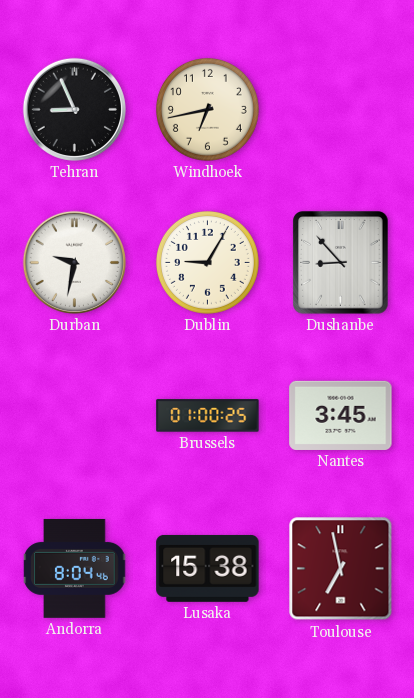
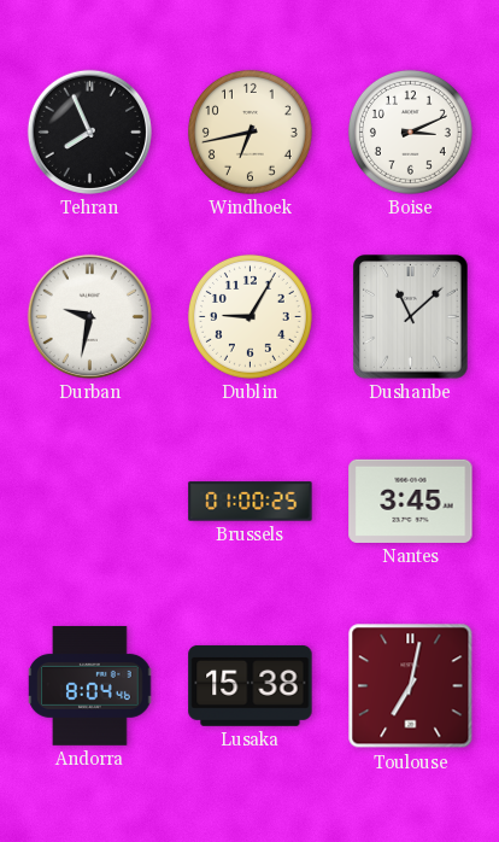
Tehran: 8:56 -> 7:56
Boise: none -> 3:11
Dushanbe: 8:53 -> 11:08
Toulouse: 6:58 -> 7:02
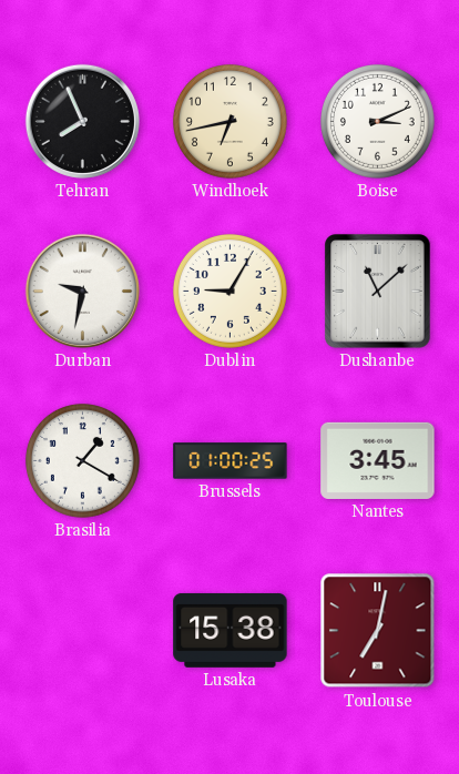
Brasilia: none -> 1:20
Andorra: 8:04 -> none
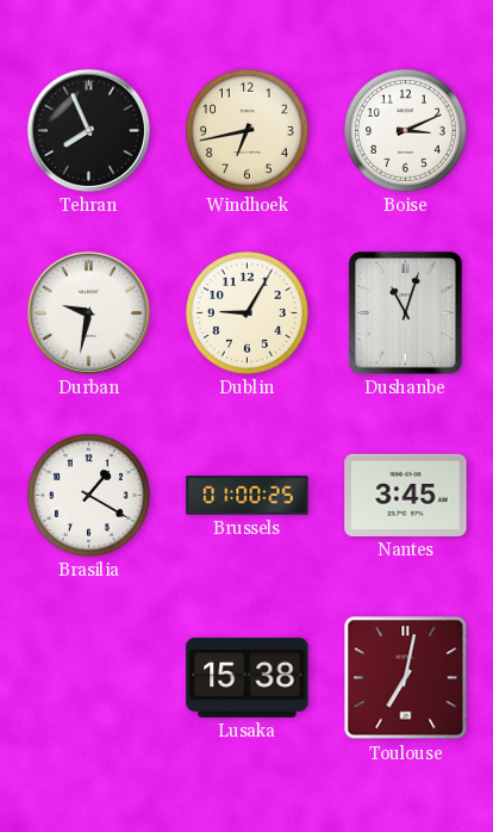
Dushanbe: 11:08 -> 11:03
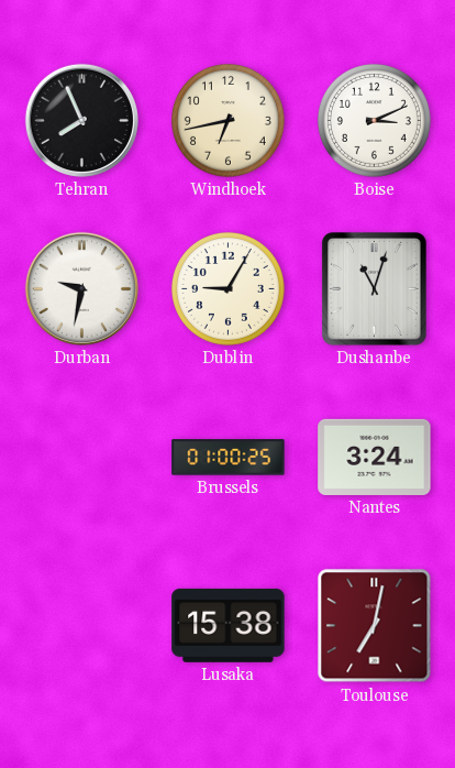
Brasilia: 1:20 -> none
Nantes: 3:45 -> 3:24
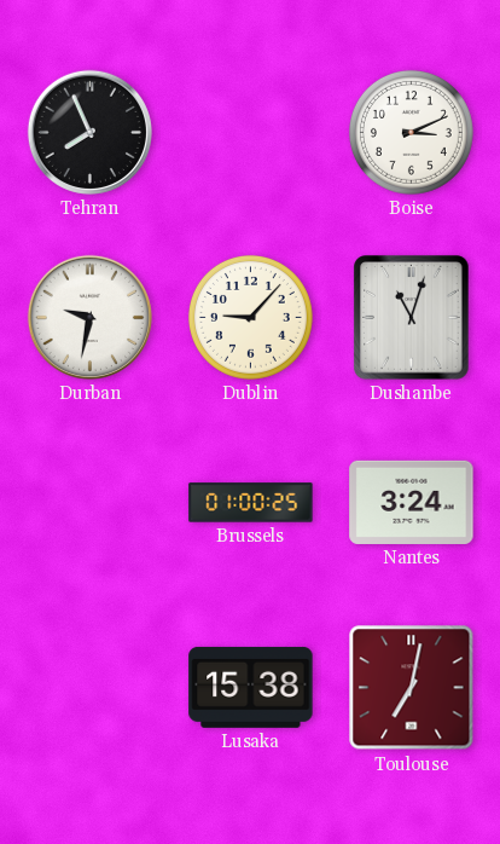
Windhoek: 6:43 -> none
Dublin: 9:05 -> 9:07
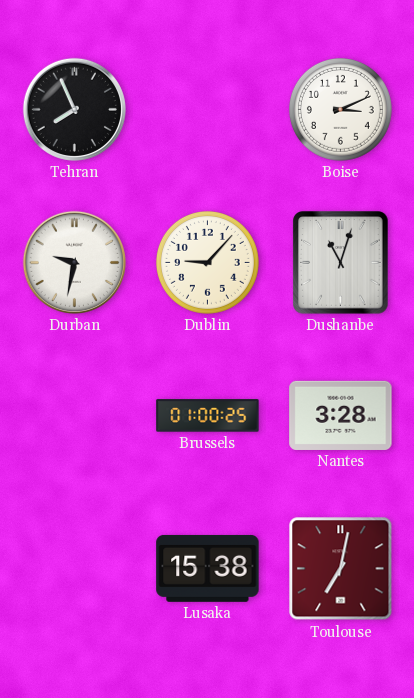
Nantes: 3:24 -> 3:28
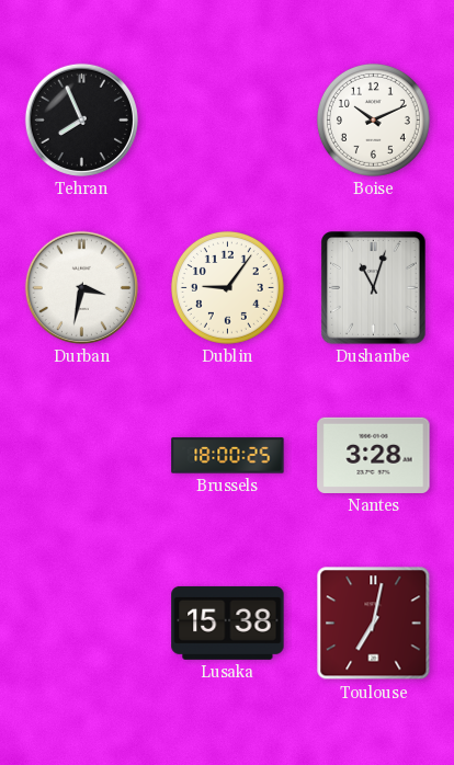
Boise: 3:11 -> 10:11
Durban: 9:32 -> 3:32
Dublin: 9:07 -> 9:06
Brussels: 01:00 -> 18:00
